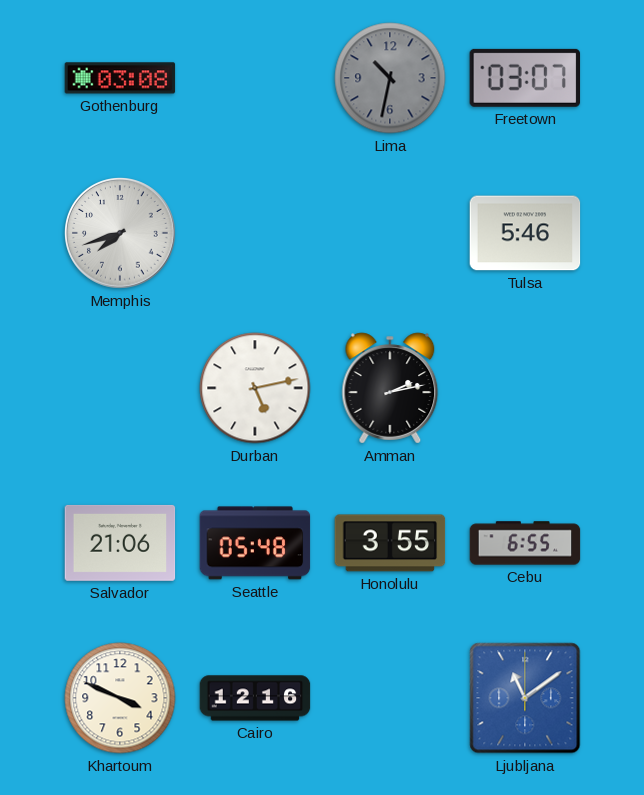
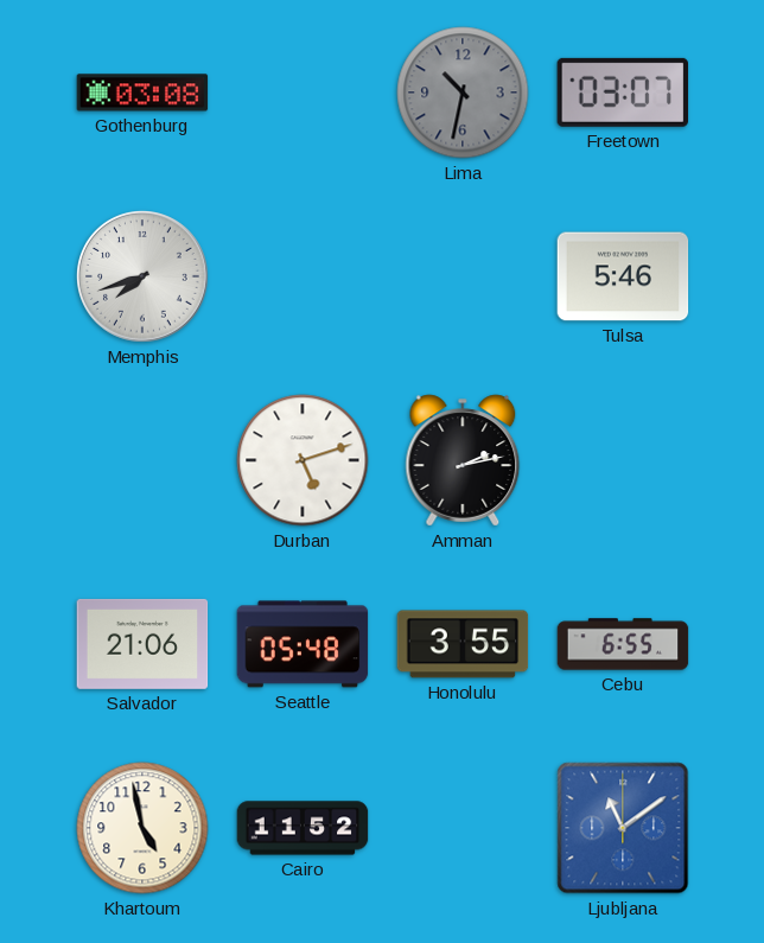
Durban: 5:13 -> 5:12
Khartoum: 3:49 -> 4:58
Cairo: 12:16 -> 11:52
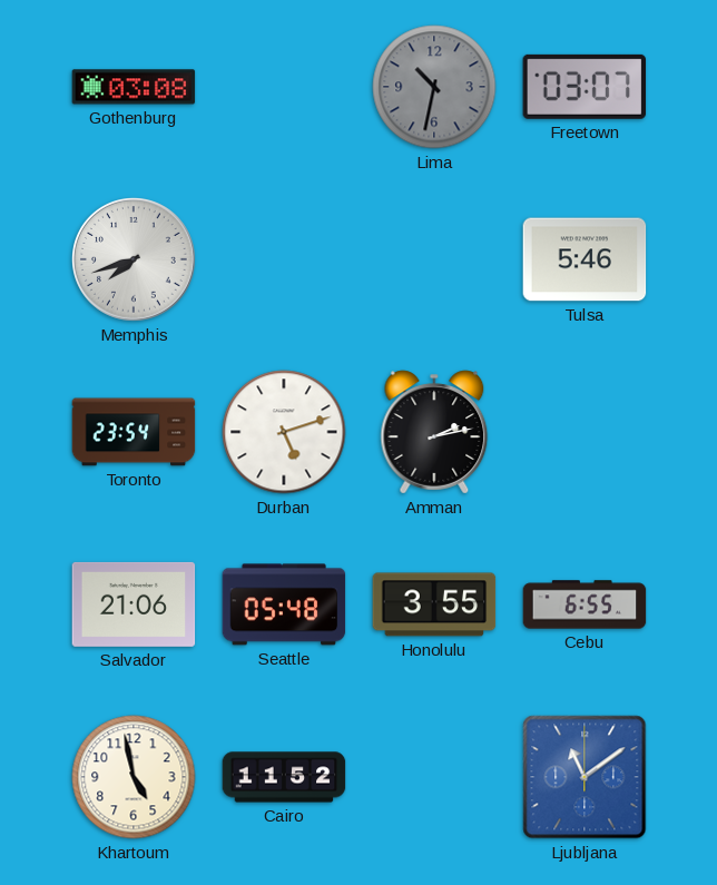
Toronto: none -> 23:54
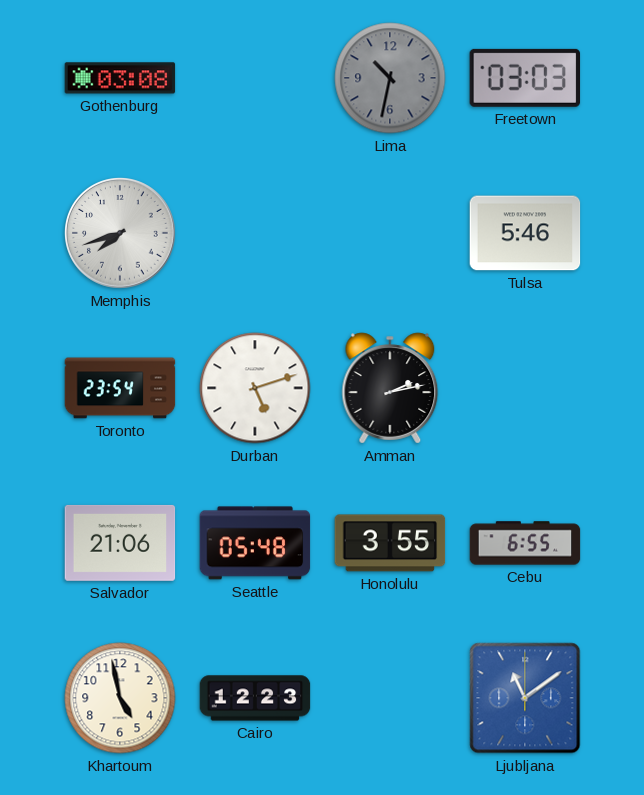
Freetown: 03:07 -> 03:03
Cairo: 11:52 -> 12:23
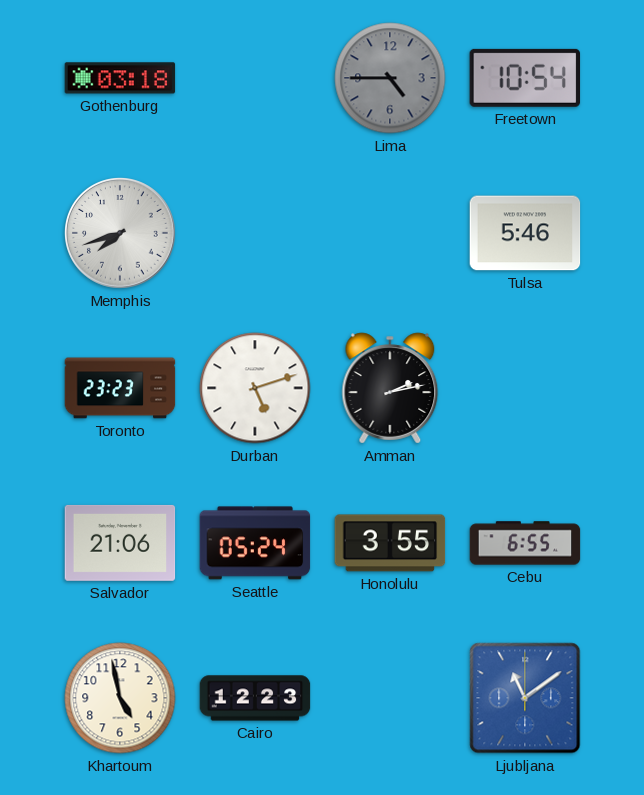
Gothenburg: 03:08 -> 03:18
Lima: 10:32 -> 4:45
Freetown: 03:03 -> 10:54
Toronto: 23:54 -> 23:23
Seattle: 05:48 -> 05:24
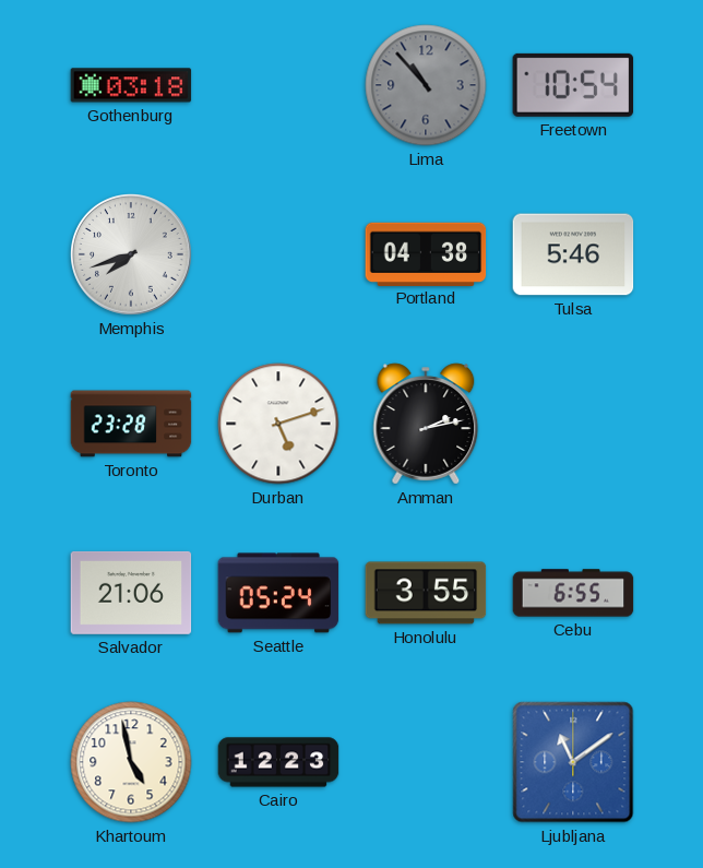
Lima: 4:45 -> 10:53
Portland: none -> 04:38
Toronto: 23:23 -> 23:28
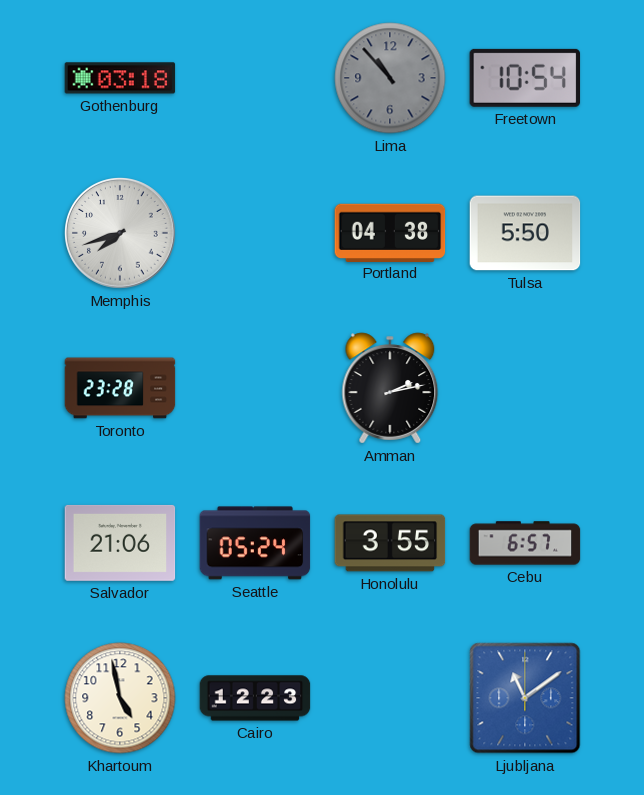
Tulsa: 5:46 -> 5:50
Durban: 5:12 -> none
Cebu: 6:55 -> 6:57
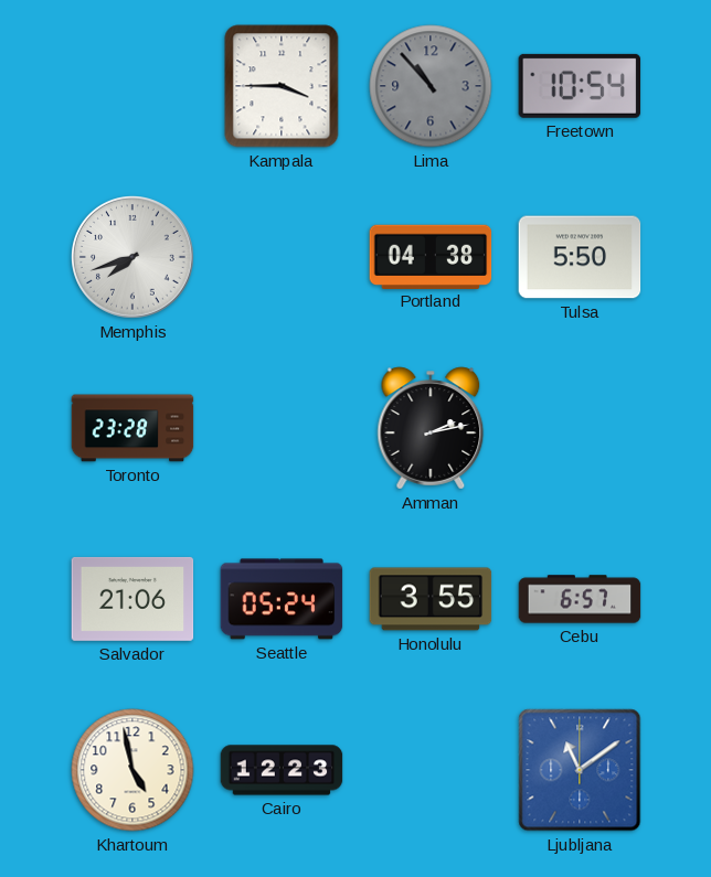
Gothenburg: 03:18 -> none
Kampala: none -> 3:45
